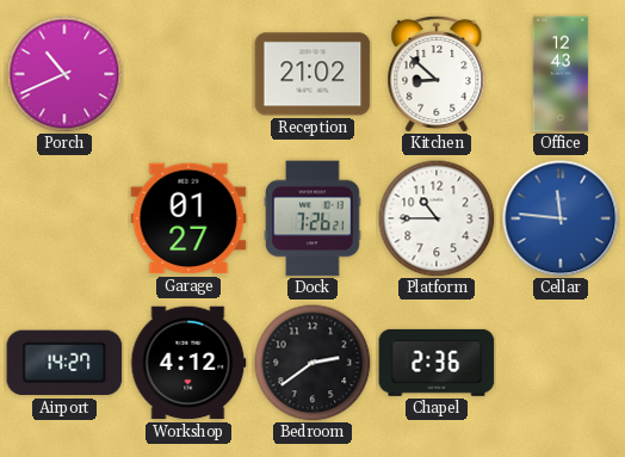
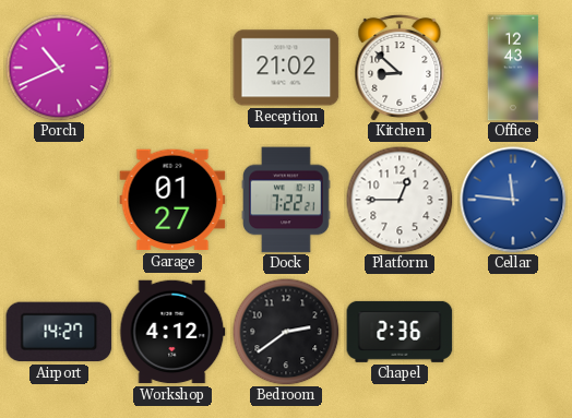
Dock: 7:26 -> 7:22
Platform: 10:45 -> 12:45
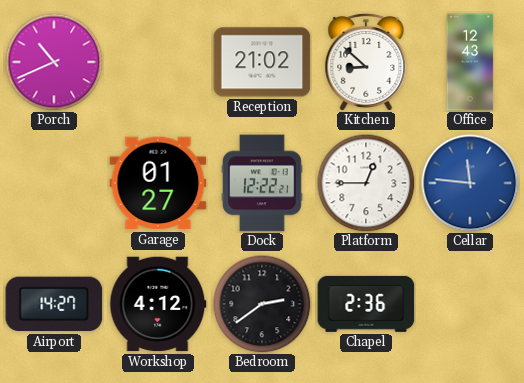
Dock: 7:22 -> 12:22
